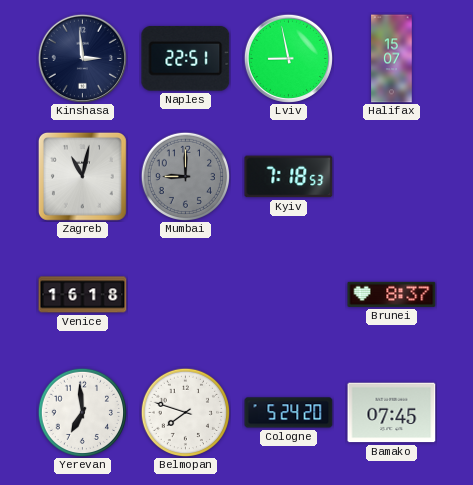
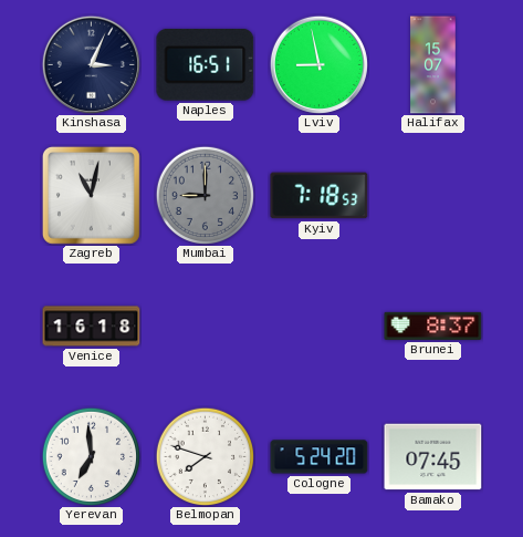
Kinshasa: 2:59 -> 3:04
Naples: 22:51 -> 16:51
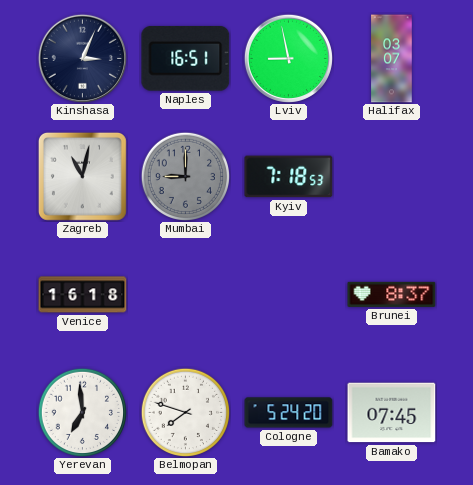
Halifax: 15:07 -> 03:07
